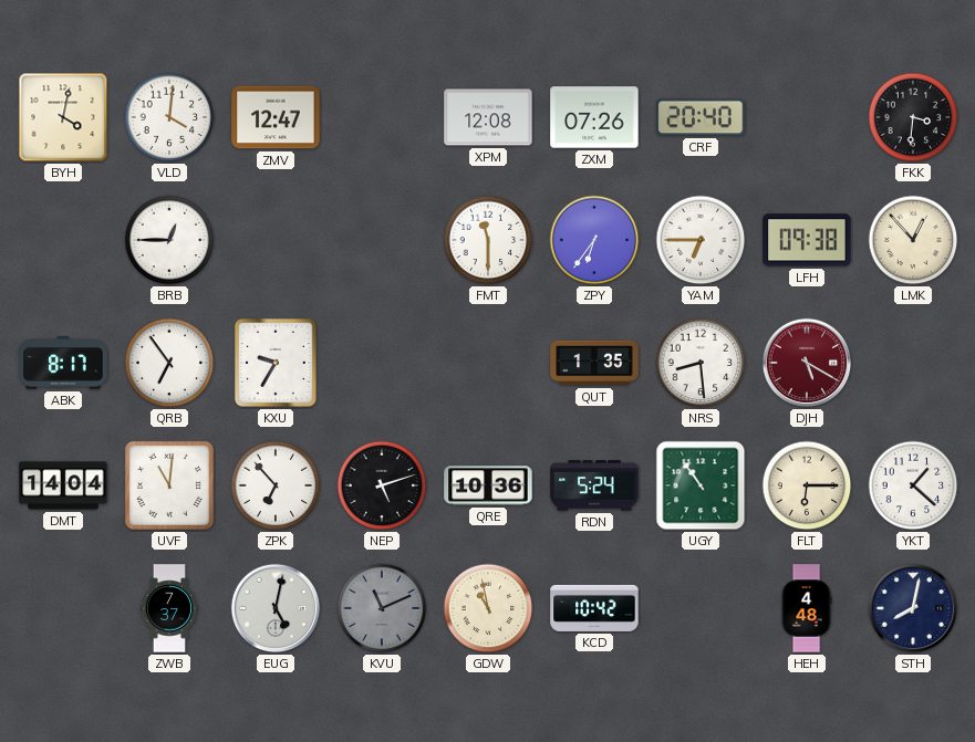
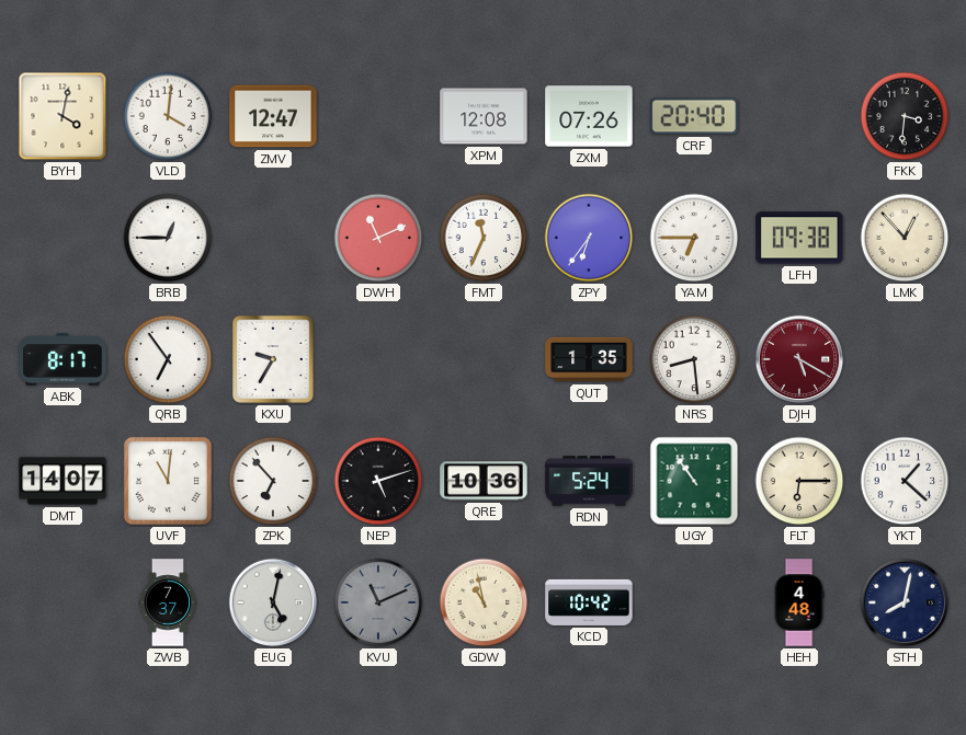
DWH: none -> 11:11
FMT: 11:30 -> 11:34
DMT: 14:04 -> 14:07
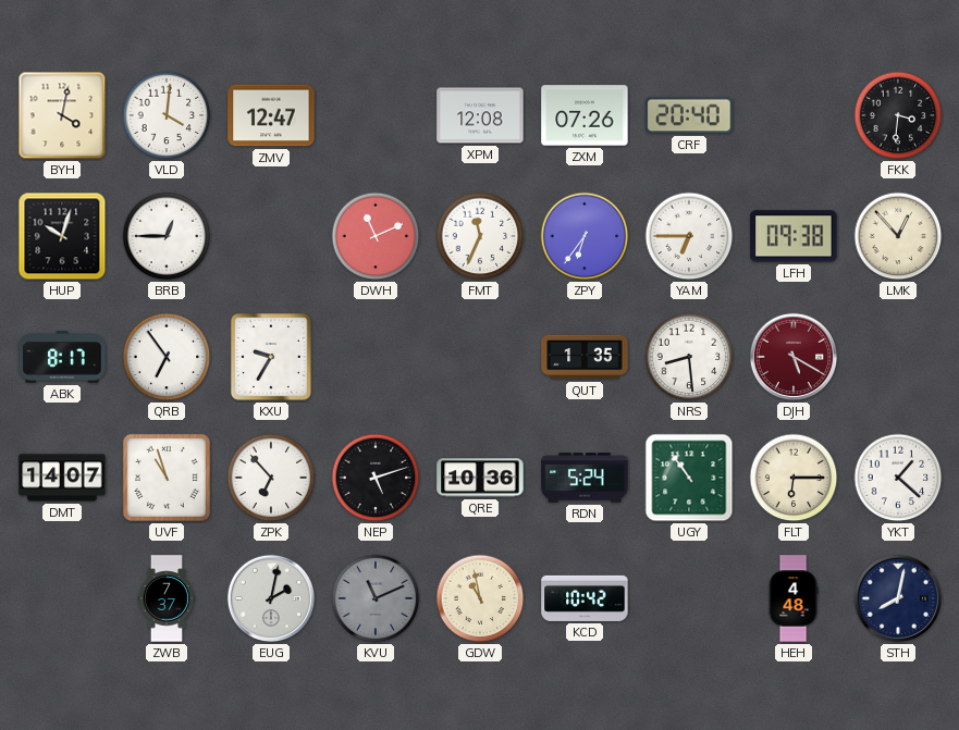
HUP: none -> 10:03
UVF: 11:01 -> 10:57
EUG: 5:02 -> 2:02
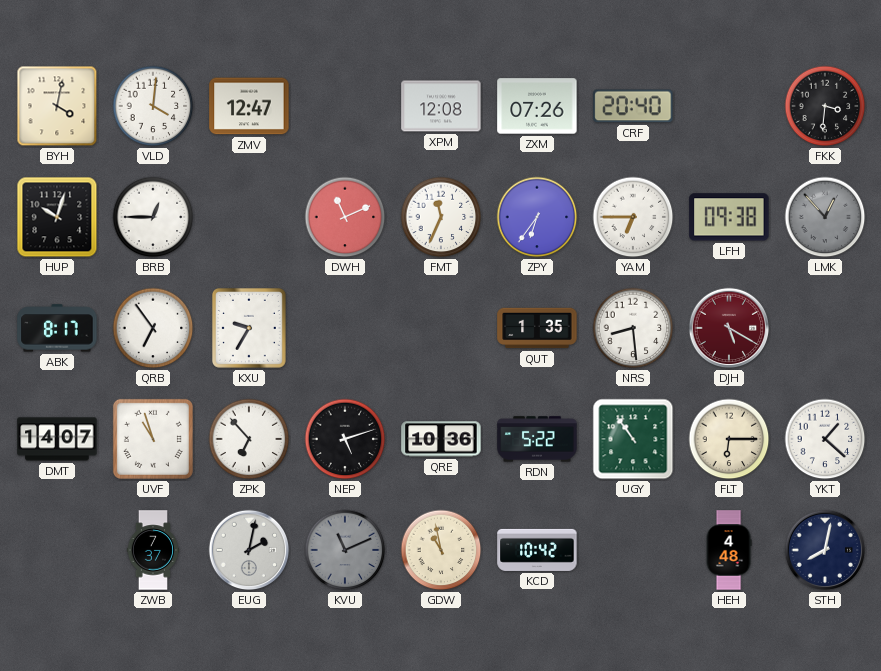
LMK dial: cream -> grey
RDN: 5:24 -> 5:22
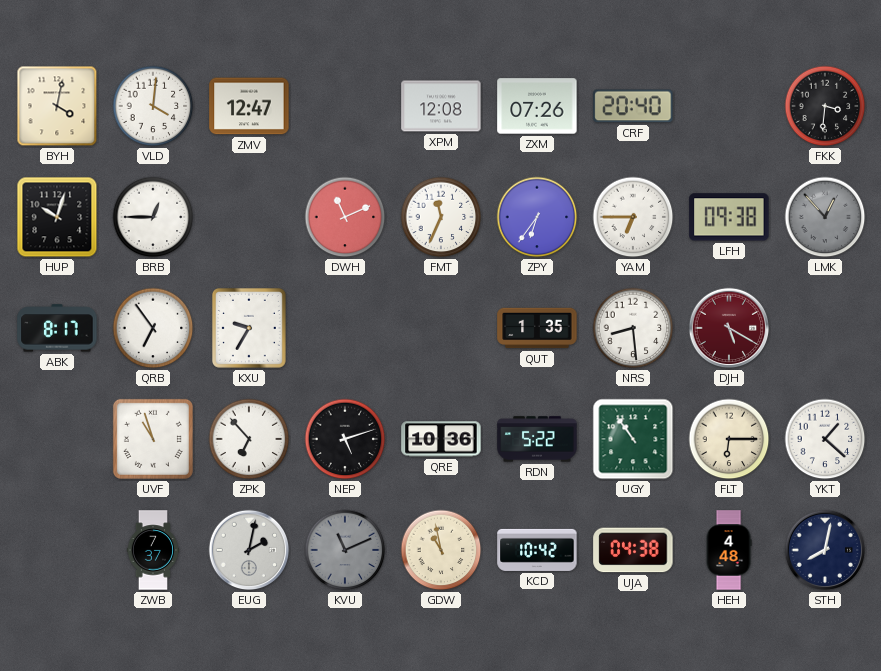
DMT: 14:07 -> none
UJA: none -> 04:38
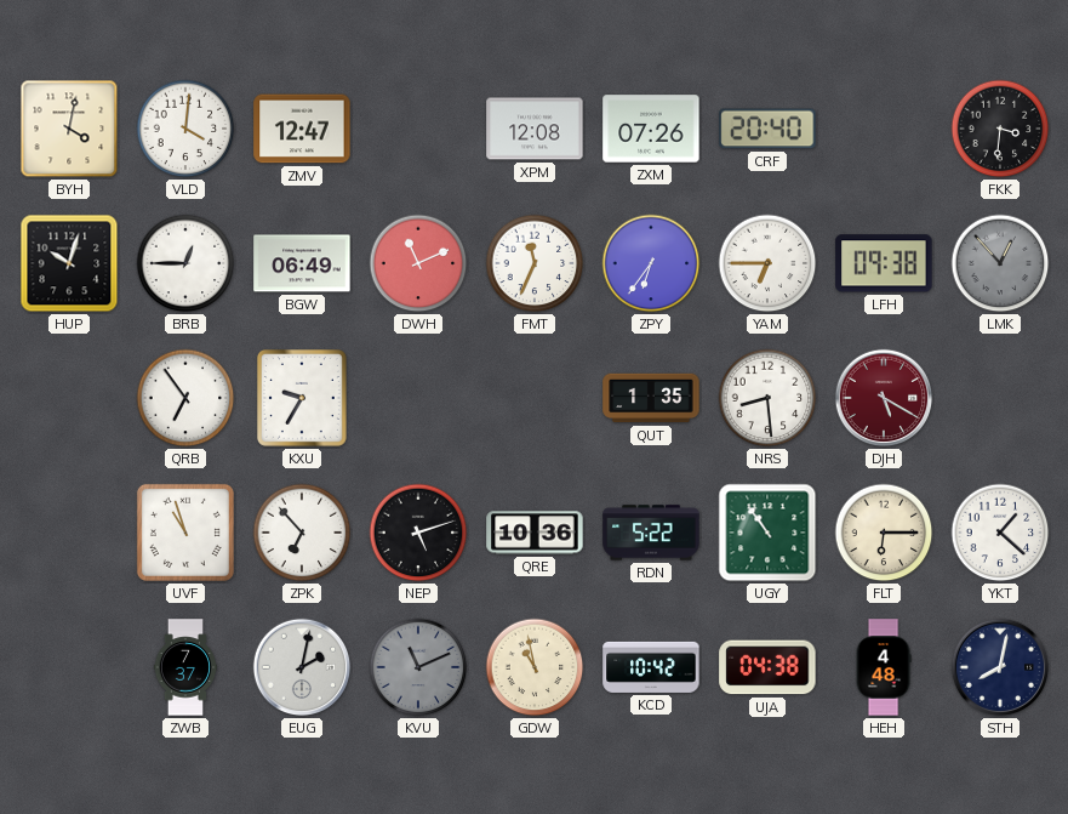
BGW: none -> 06:49
ABK: 8:17 -> none
